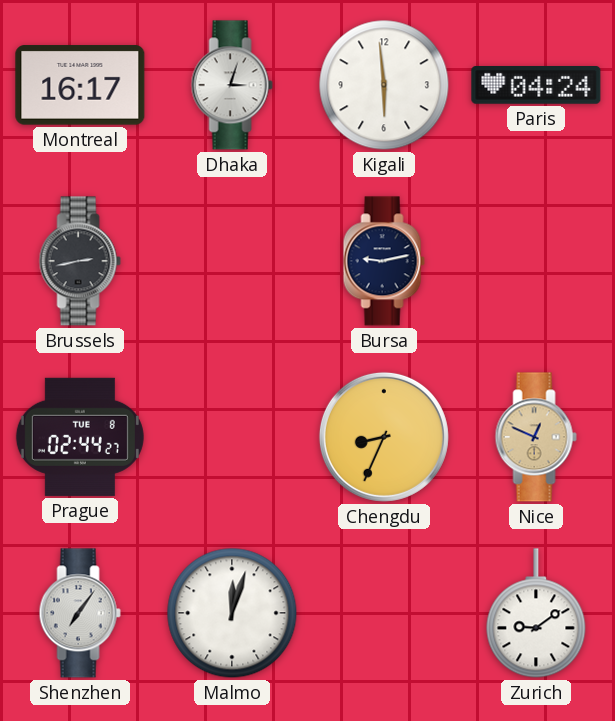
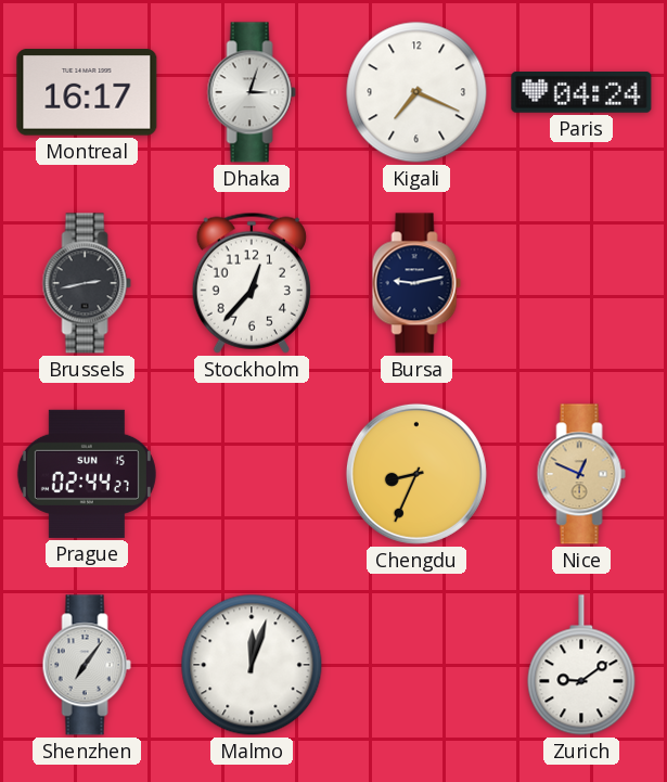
Kigali: 5:59 -> 7:19
Stockholm: none -> 12:37
Prague date: TUE 8 -> SUN 15
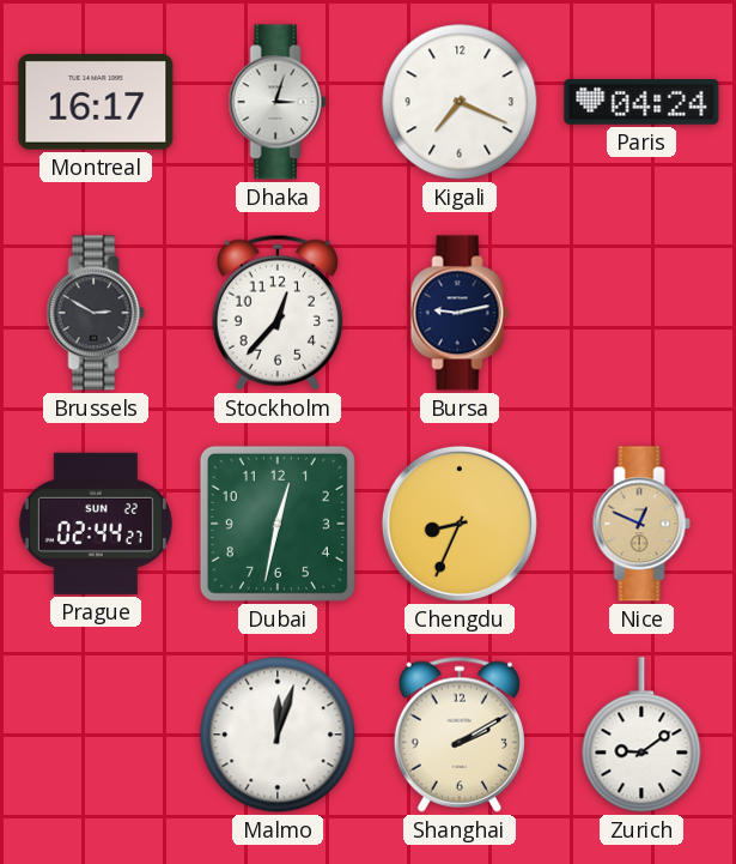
Brussels: 2:43 -> 2:50
Prague date: SUN 15 -> SUN 22
Dubai: none -> 12:32
Shenzhen: 7:06 -> none
Shanghai: none -> 2:10
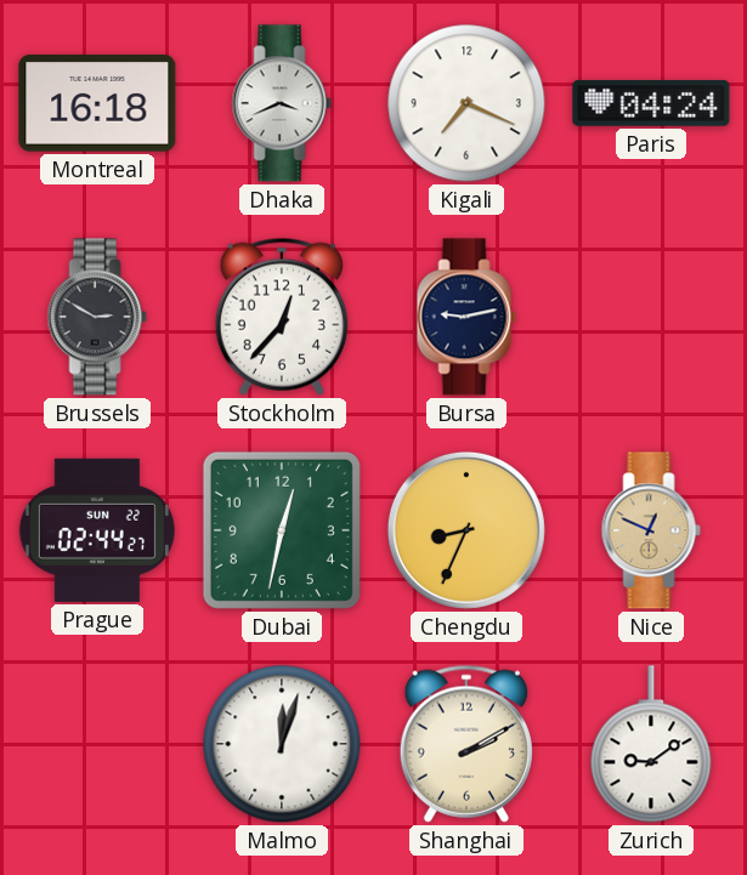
Montreal: 16:17 -> 16:18
Dhaka: 3:03 -> 3:41
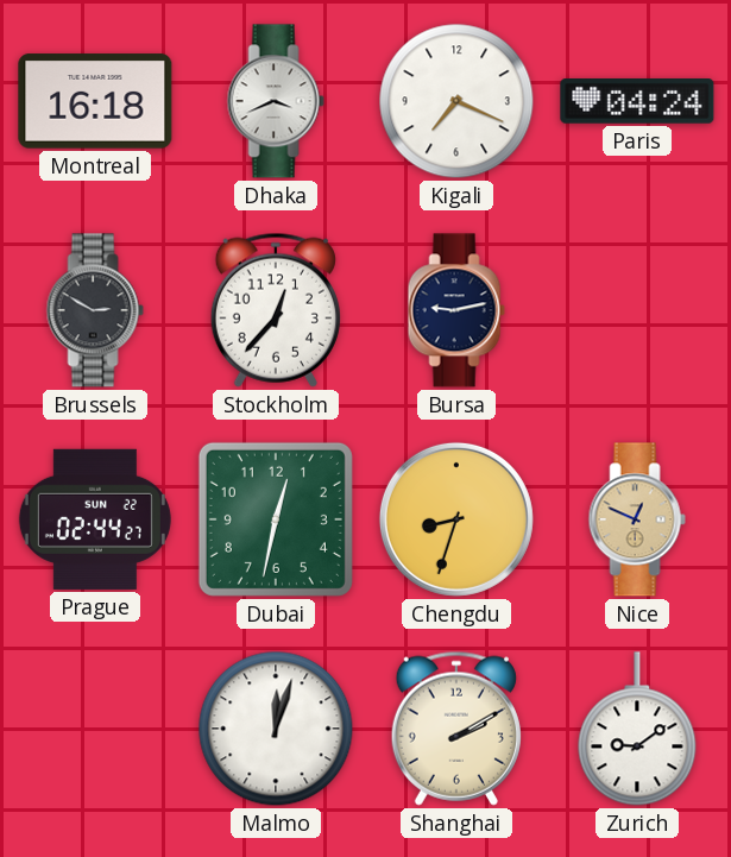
Chengdu: 8:34 -> 8:33
